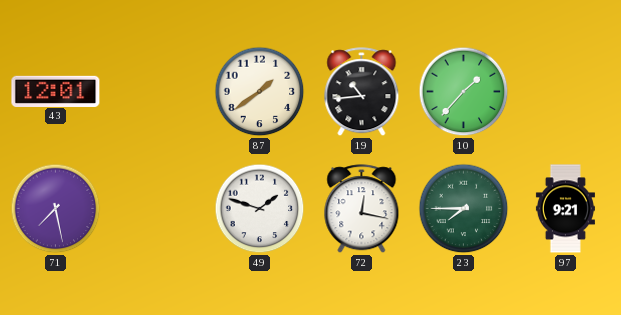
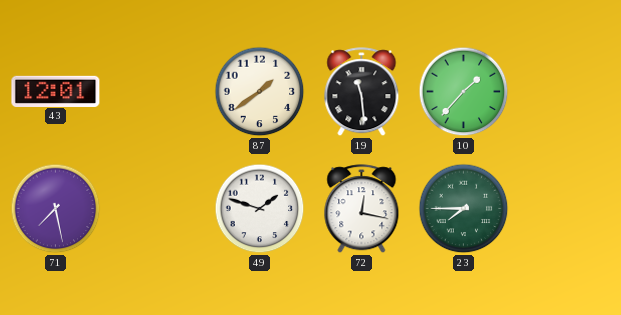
19: 10:44 -> 11:29
97: 9:21 -> none
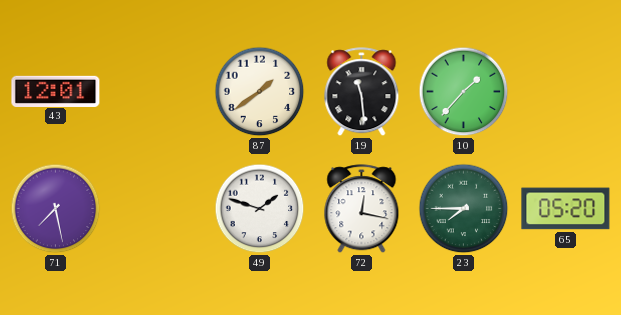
65: none -> 05:20
